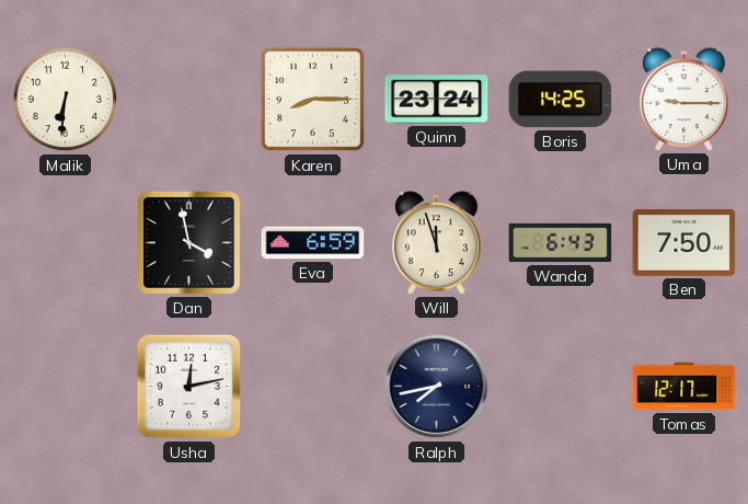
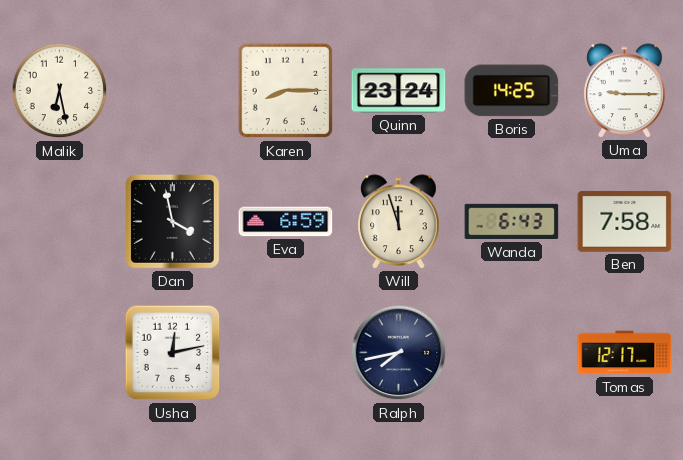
Malik: 6:31 -> 6:28
Ben: 7:50 -> 7:58
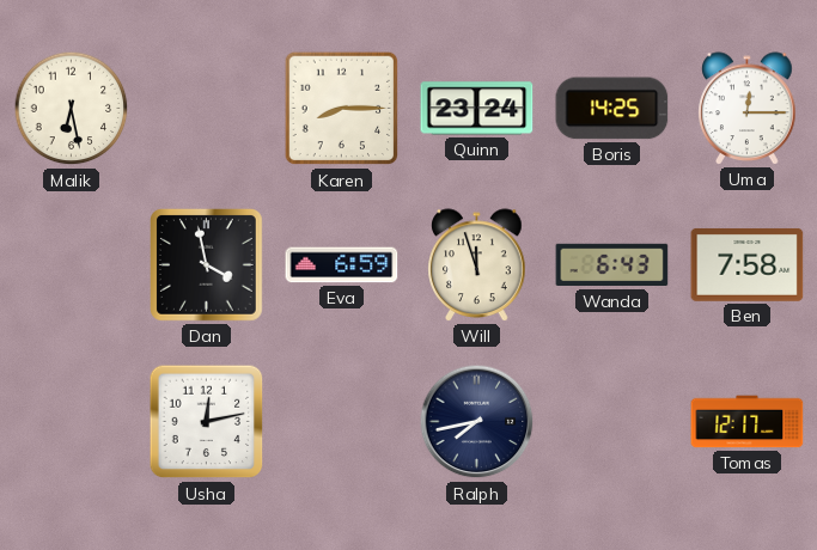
Uma: 9:15 -> 12:15
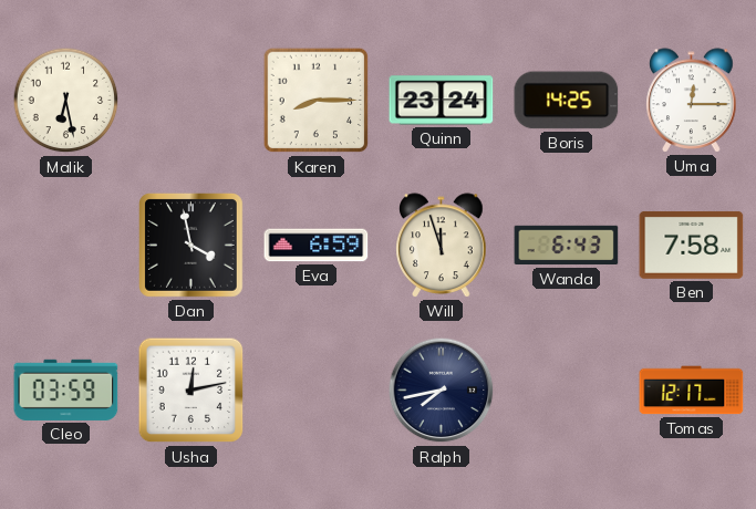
Cleo: none -> 03:59
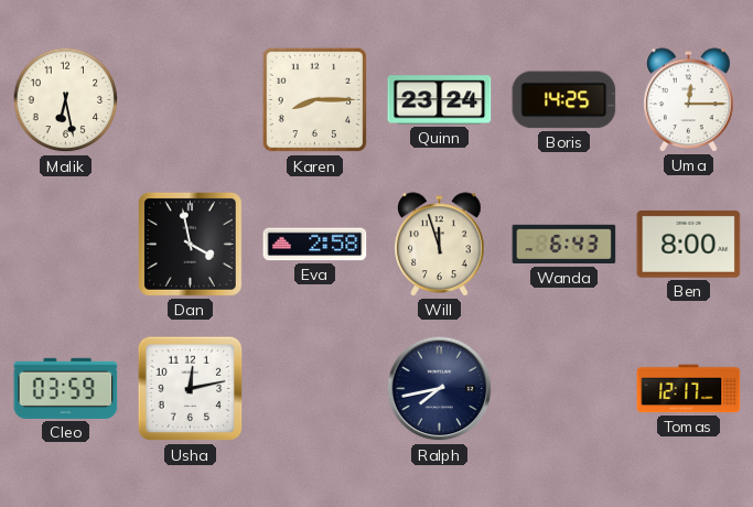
Eva: 6:59 -> 2:58
Ben: 7:58 -> 8:00
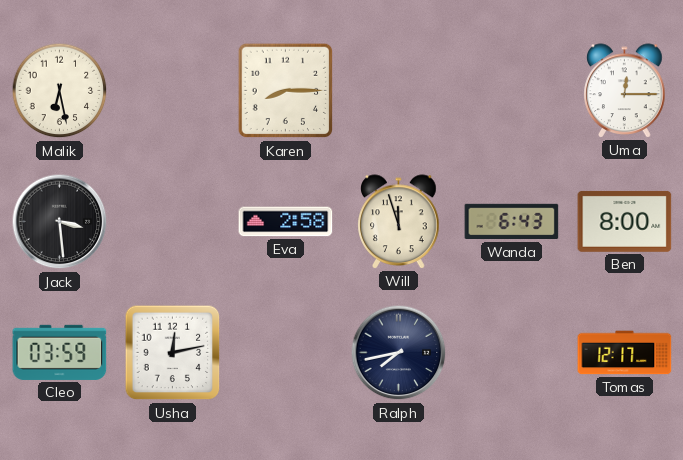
Quinn: 23:24 -> none
Boris: 14:25 -> none
Jack: none -> 3:29
Dan: 3:58 -> none
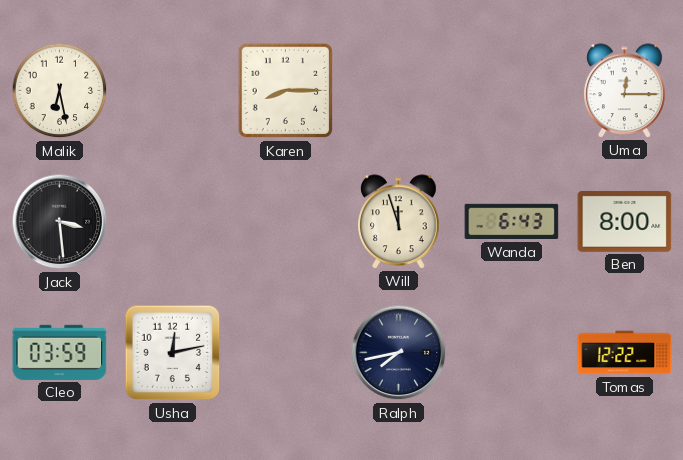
Eva: 2:58 -> none
Tomas: 12:17 -> 12:22
